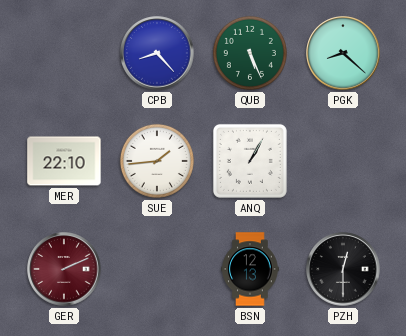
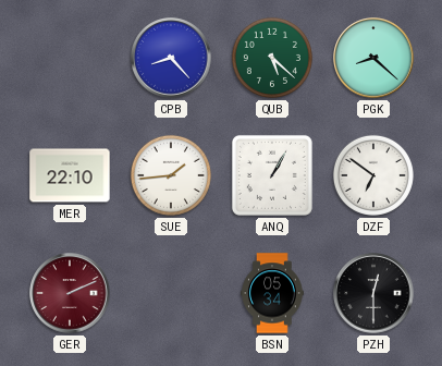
QUB: 5:26 -> 5:22
DZF: none -> 6:51
BSN: 12:13 -> 05:34
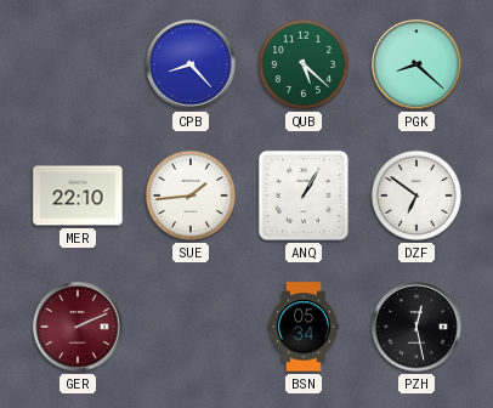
PZH: 12:30 -> 12:28
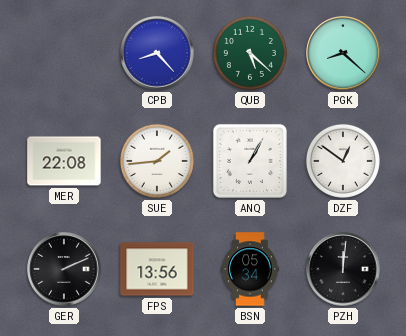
MER: 22:10 -> 22:08
DZF: 6:51 -> 12:51
GER dial: burgundy -> black
FPS: none -> 13:56
PZH: 12:28 -> 12:01
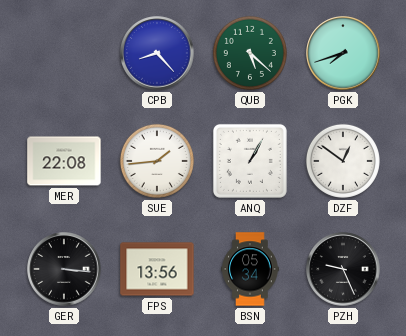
PGK: 8:22 -> 7:42
GER: 2:11 -> 3:16
PZH: 12:01 -> 9:26
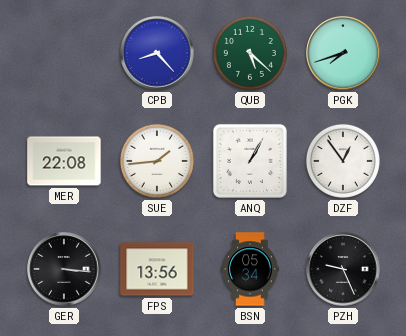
DZF: 12:51 -> 12:54
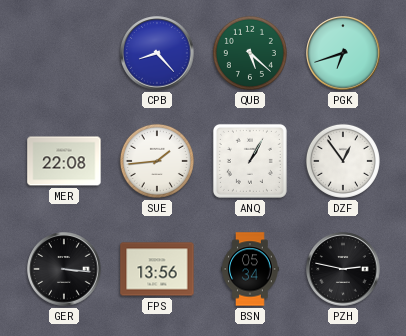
PGK: 7:42 -> 6:42
PZH: 9:26 -> 2:47
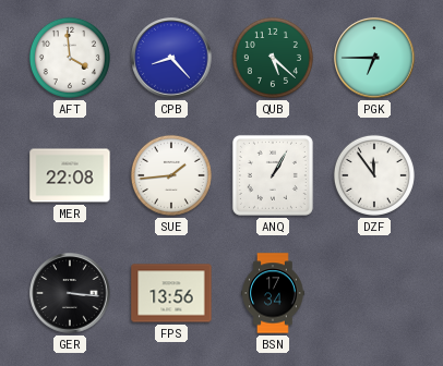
AFT: none -> 3:59
PGK: 6:42 -> 6:45
DZF: 12:54 -> 11:54
BSN: 05:34 -> 17:34
PZH: 2:47 -> none
